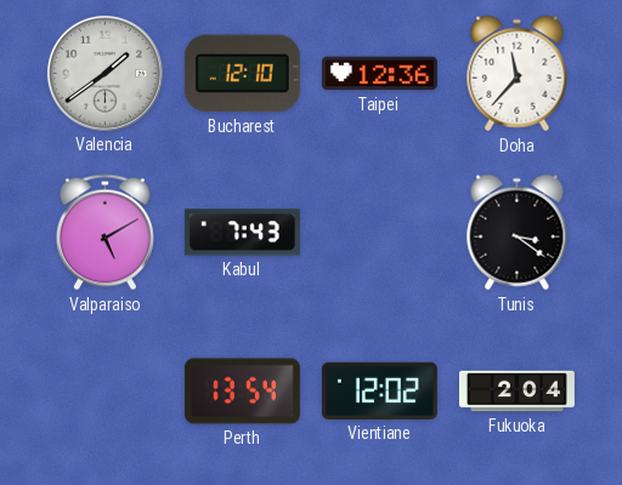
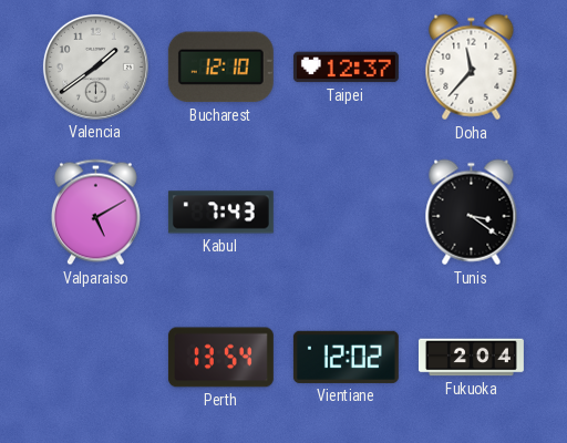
Taipei: 12:36 -> 12:37
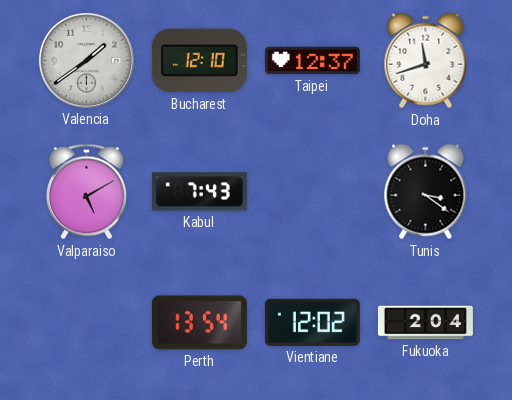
Doha: 11:37 -> 11:42
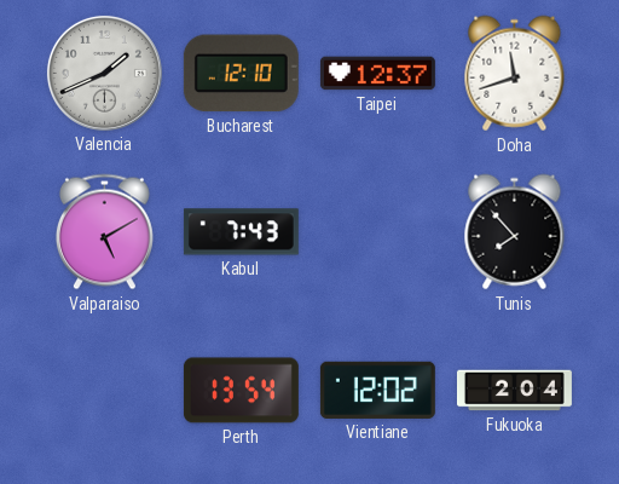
Valencia: 1:39 -> 1:41
Tunis: 3:21 -> 7:53
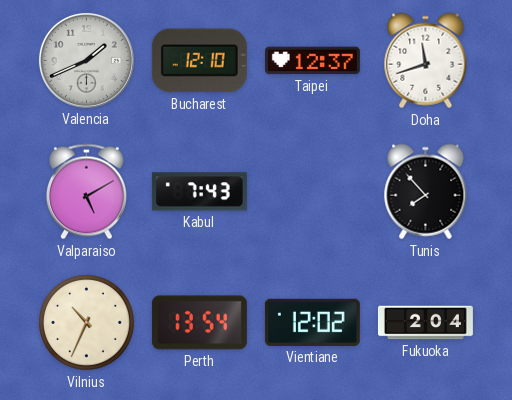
Vilnius: none -> 10:34
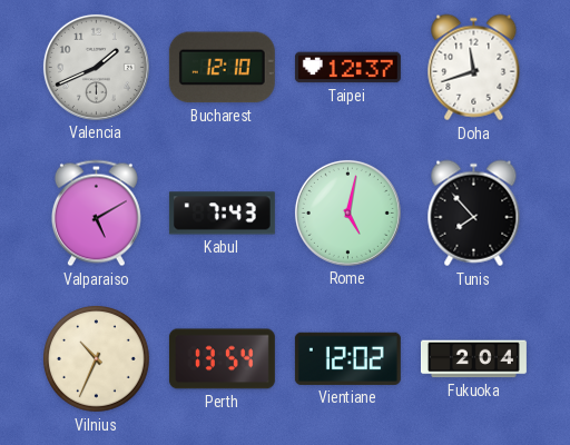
Rome: none -> 5:02
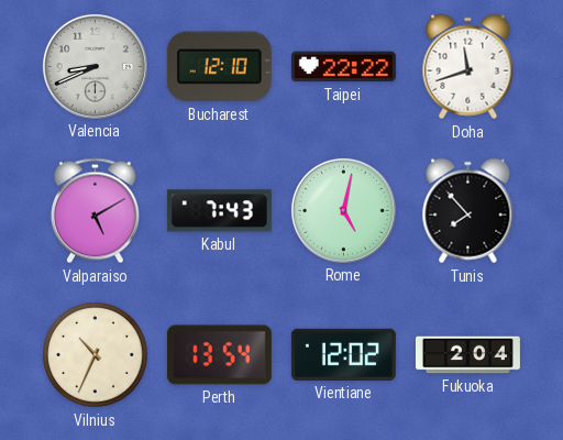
Valencia: 1:41 -> 8:41
Taipei: 12:37 -> 22:22
